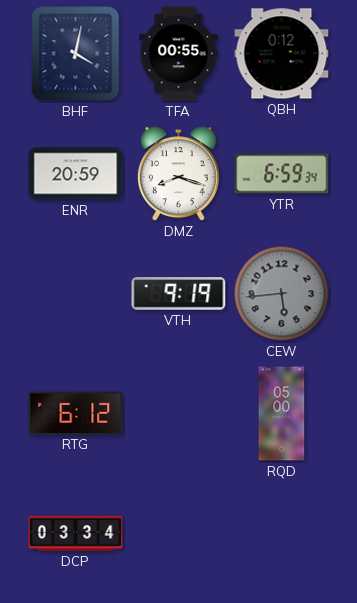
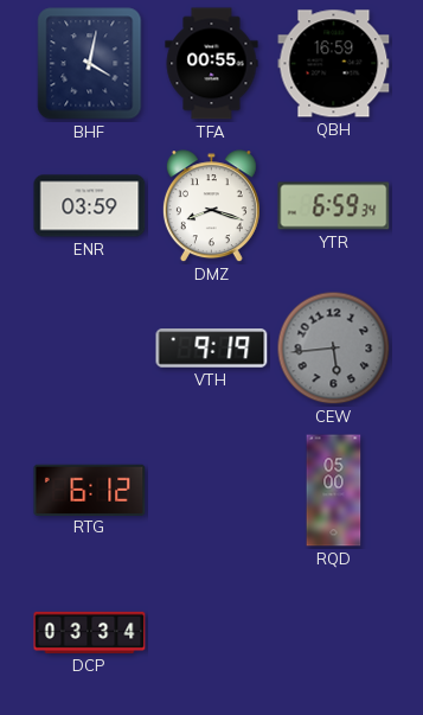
QBH: 0:12 -> 16:59
ENR: 20:59 -> 03:59
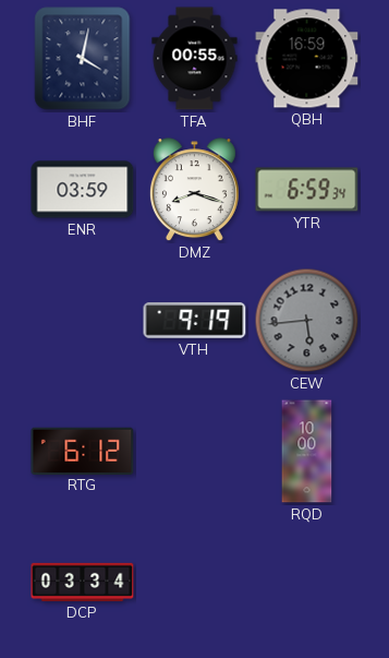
RQD: 05:00 -> 10:00
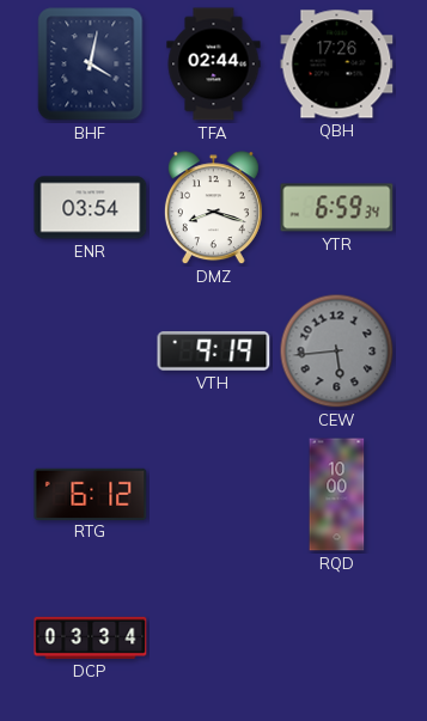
TFA: 00:55 -> 02:44
QBH: 16:59 -> 17:26
ENR: 03:59 -> 03:54
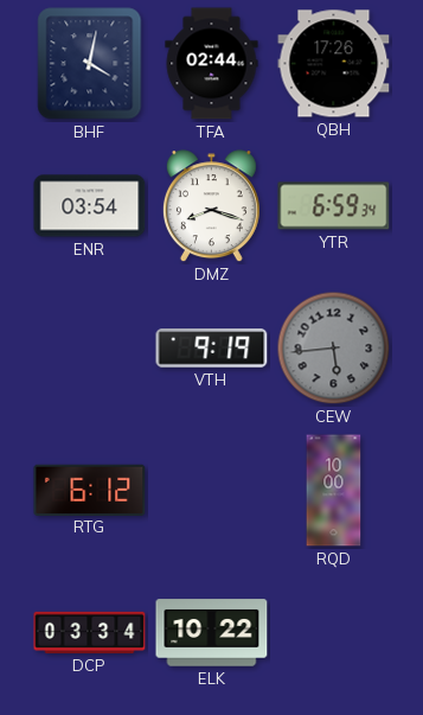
ELK: none -> 10:22
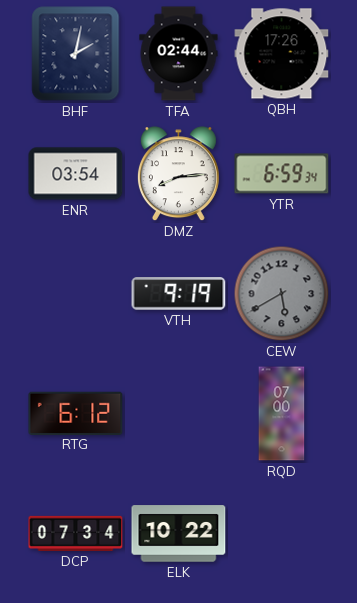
BHF: 4:02 -> 2:02
DMZ: 8:18 -> 8:14
CEW: 5:44 -> 5:40
RQD: 10:00 -> 07:00
DCP: 03:34 -> 07:34
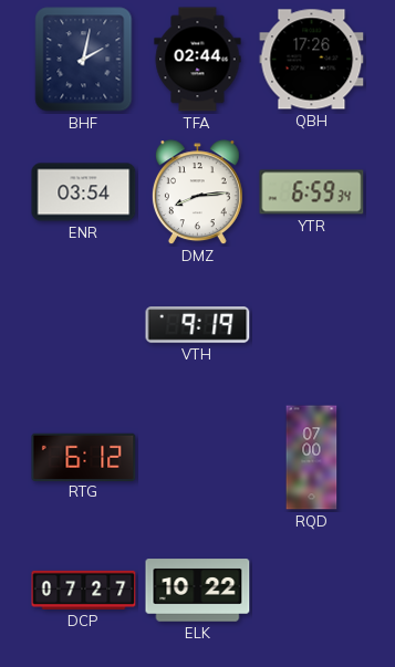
CEW: 5:40 -> none
DCP: 07:34 -> 07:27
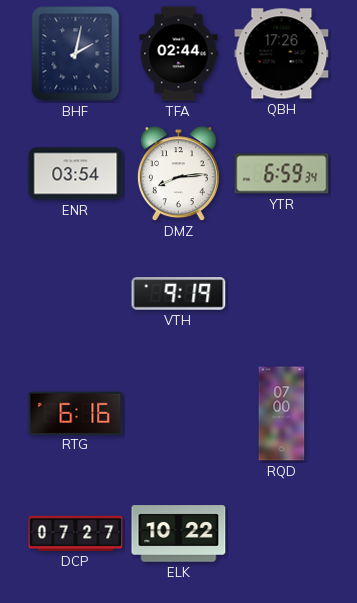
RTG: 6:12 -> 6:16
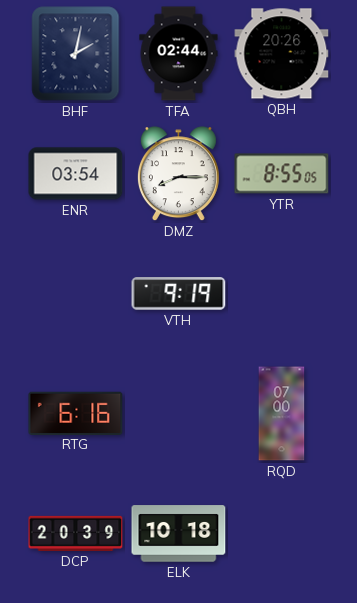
QBH: 17:26 -> 20:26
DMZ: 8:14 -> 8:15
YTR: 6:59 -> 8:55
DCP: 07:27 -> 20:39
ELK: 10:22 -> 10:18
